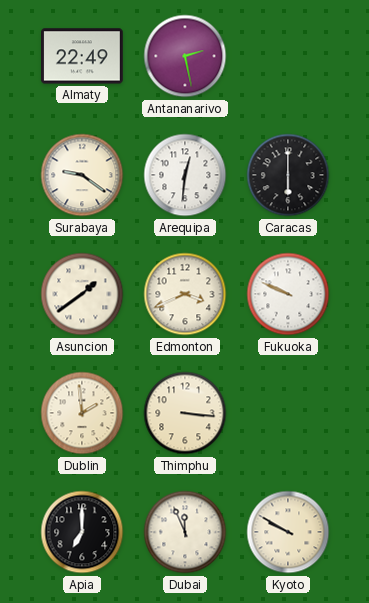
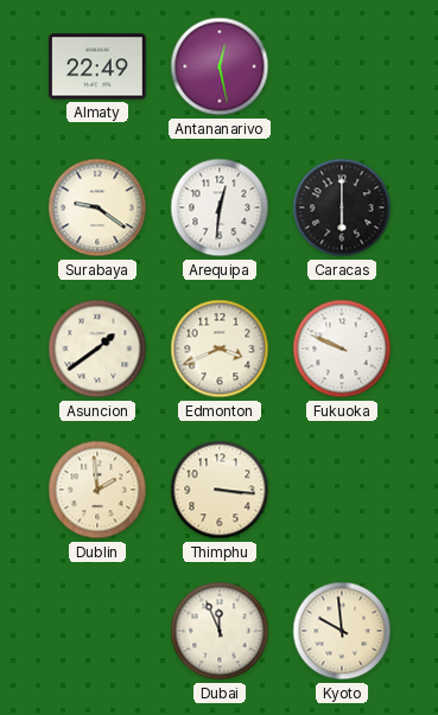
Antananarivo: 2:28 -> 12:28
Apia: 7:00 -> none
Kyoto: 9:50 -> 9:59
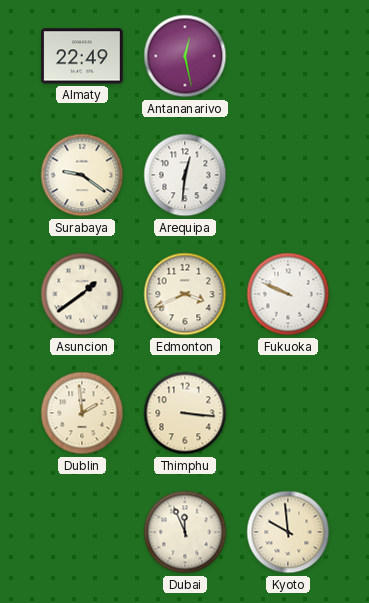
Caracas: 6:00 -> none
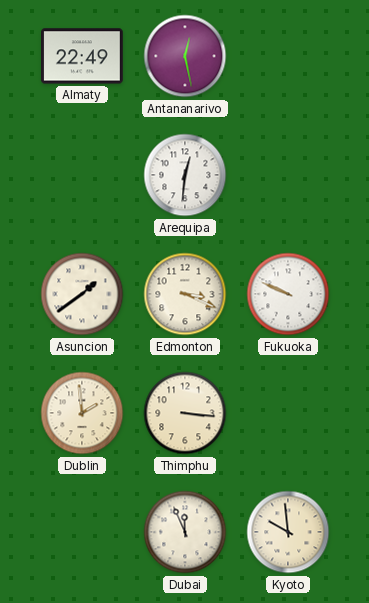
Surabaya: 9:21 -> none
Edmonton: 3:41 -> 3:19
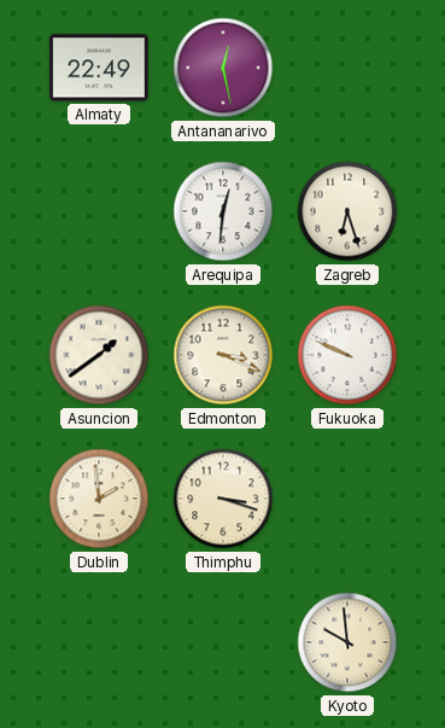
Zagreb: none -> 6:27
Thimphu: 3:16 -> 3:18
Dubai: 11:56 -> none
